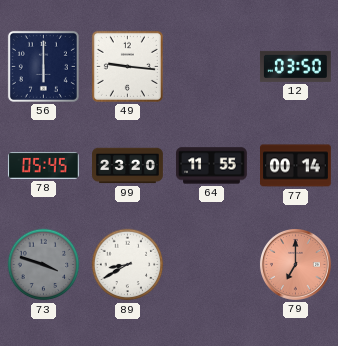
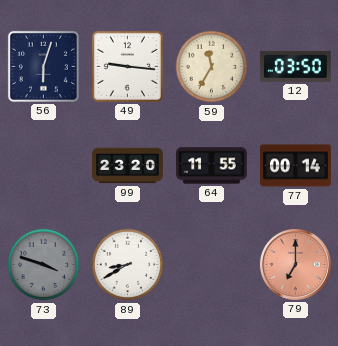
56: 6:00 -> 6:03
59: none -> 11:35
78: 05:45 -> none
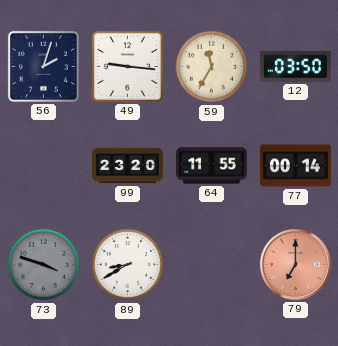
56: 6:03 -> 2:03
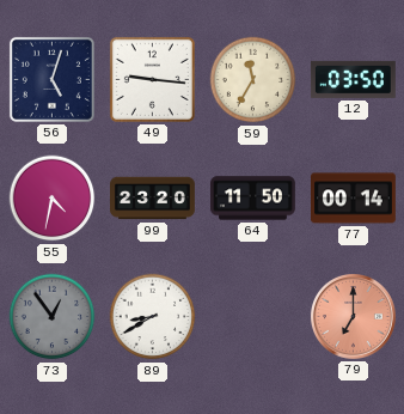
56: 2:03 -> 5:03
55: none -> 4:32
64: 11:55 -> 11:50
73: 3:48 -> 12:54
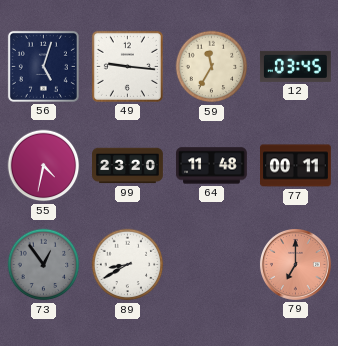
12: 03:50 -> 03:45
64: 11:50 -> 11:48
77: 00:14 -> 00:11
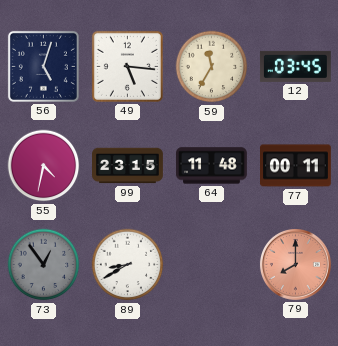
49: 9:16 -> 5:16
99: 23:20 -> 23:15
79: 7:00 -> 8:00
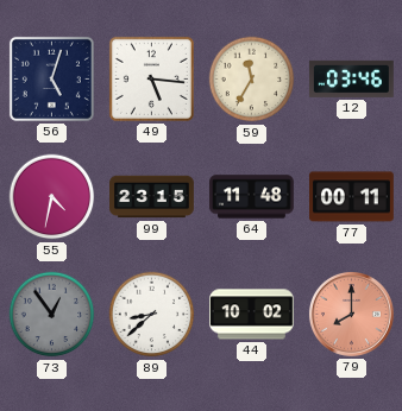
12: 03:45 -> 03:46
89: 8:40 -> 8:38
44: none -> 10:02
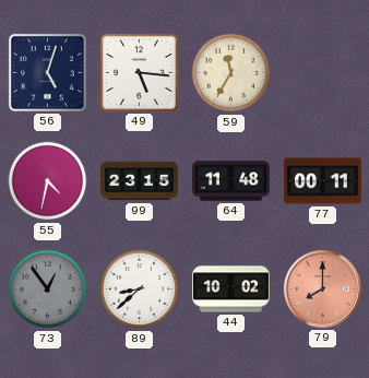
12: 03:46 -> none
